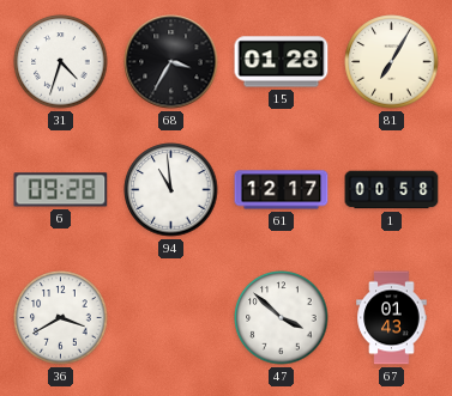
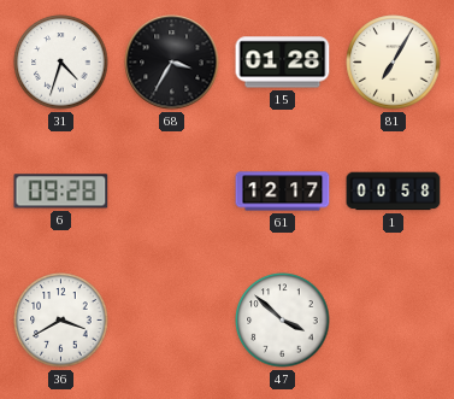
94: 10:59 -> none
67: 01:43 -> none
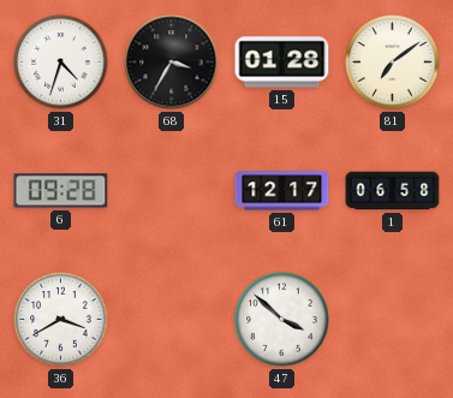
81: 7:05 -> 7:09
1: 00:58 -> 06:58
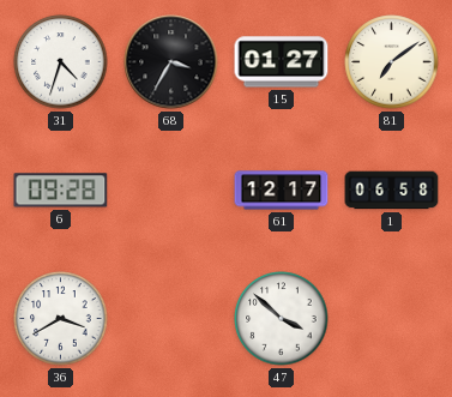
15: 01:28 -> 01:27
